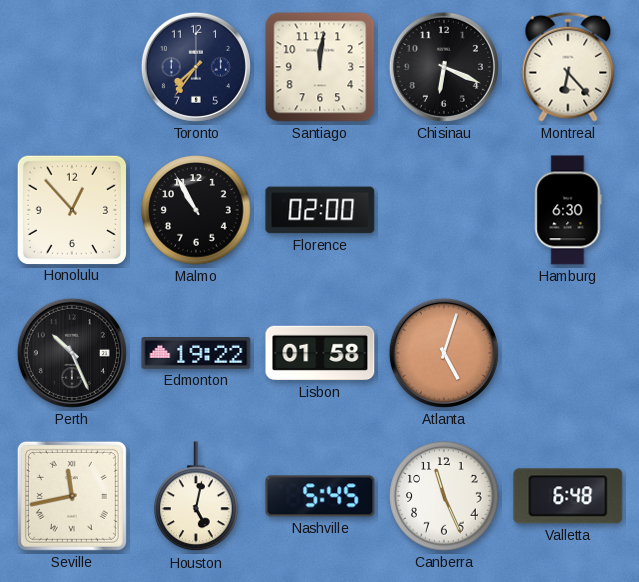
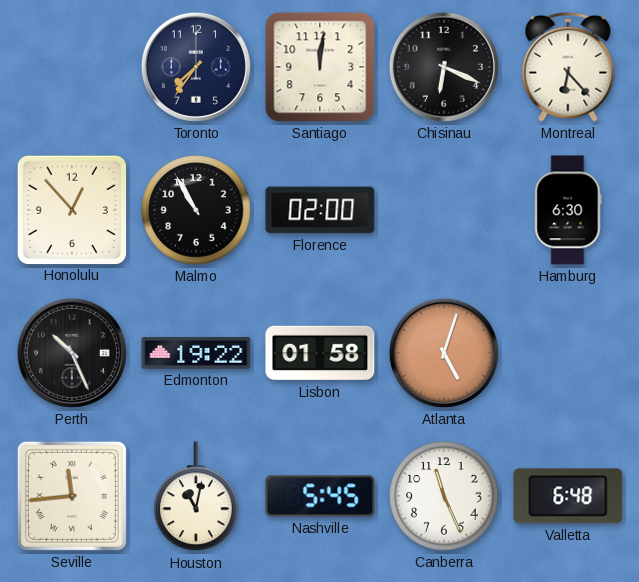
Seville: 11:43 -> 11:44
Houston: 5:02 -> 11:02
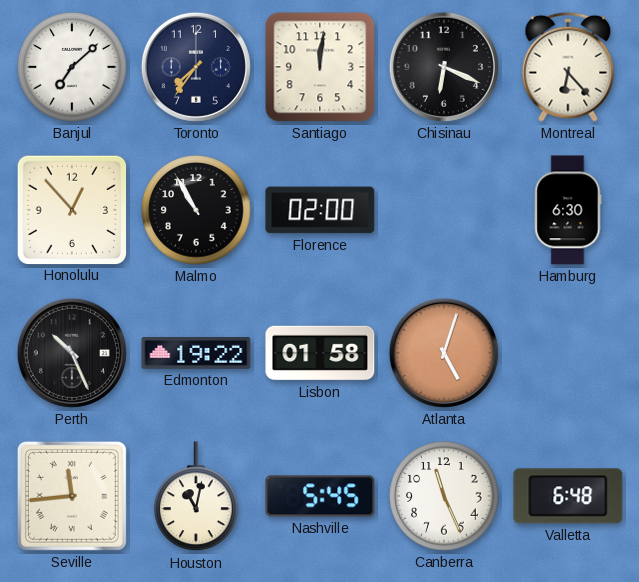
Banjul: none -> 7:08
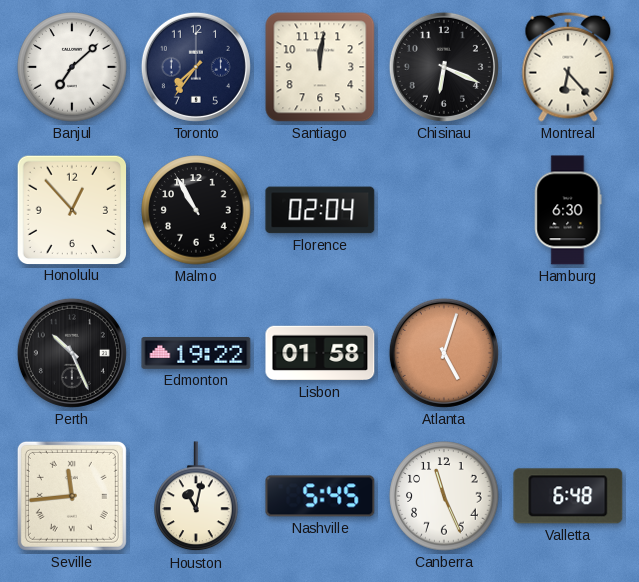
Florence: 02:00 -> 02:04
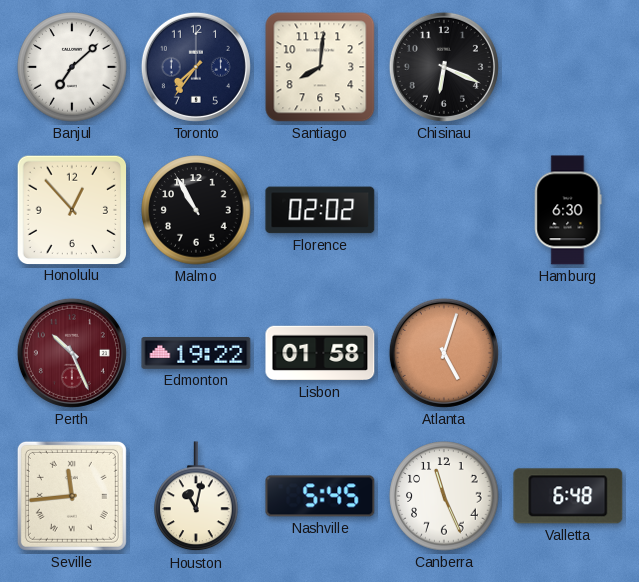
Santiago: 12:01 -> 8:01
Montreal: 6:23 -> none
Florence: 02:04 -> 02:02
Perth dial: black -> burgundy
